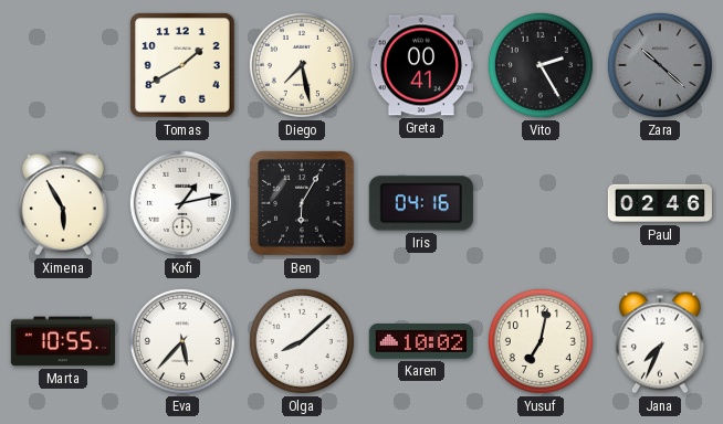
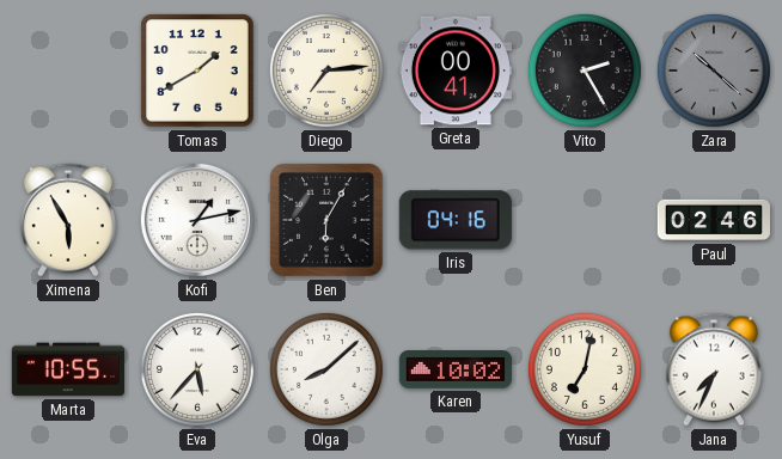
Diego: 7:28 -> 7:14
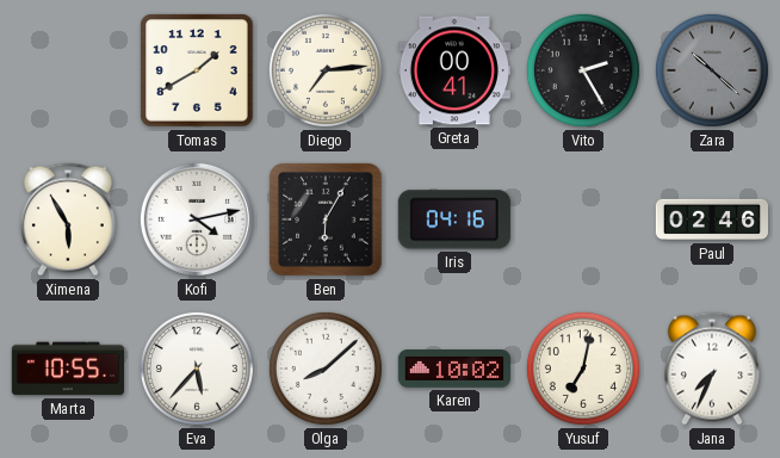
Kofi: 1:13 -> 4:13
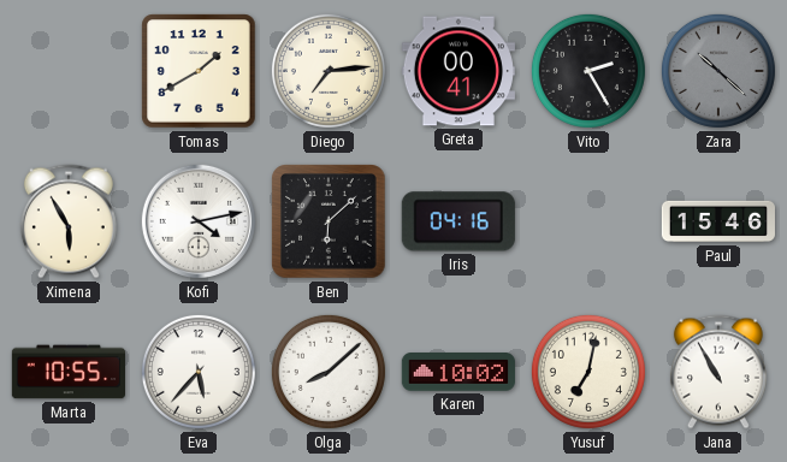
Ben: 6:05 -> 6:08
Paul: 02:46 -> 15:46
Jana: 7:34 -> 10:55
